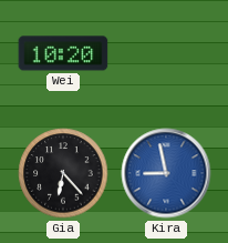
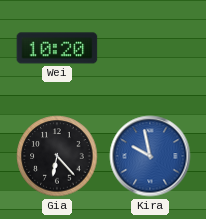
Kira: 8:58 -> 9:58
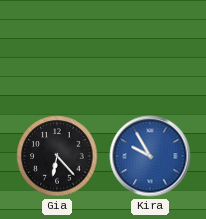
Wei: 10:20 -> none
Kira: 9:58 -> 9:55
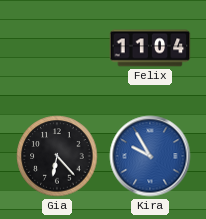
Felix: none -> 11:04
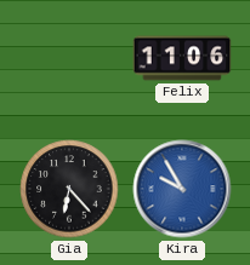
Felix: 11:04 -> 11:06
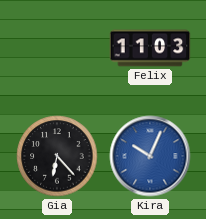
Felix: 11:06 -> 11:03
Kira: 9:55 -> 10:04
